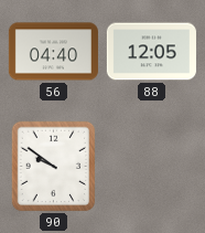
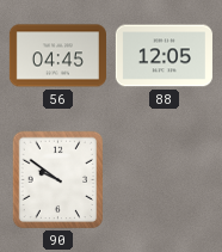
56: 04:40 -> 04:45
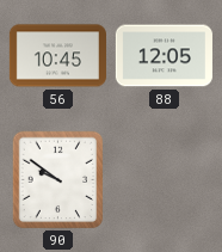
56: 04:45 -> 10:45
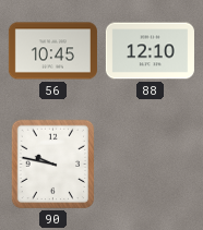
88: 12:05 -> 12:10
90: 9:51 -> 9:47
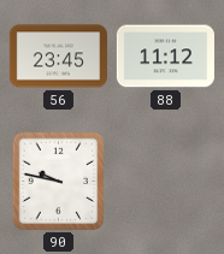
56: 10:45 -> 23:45
88: 12:10 -> 11:12
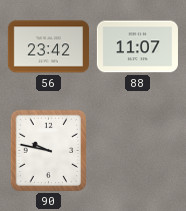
56: 23:45 -> 23:42
88: 11:12 -> 11:07
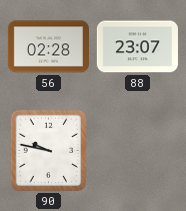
56: 23:42 -> 02:28
88: 11:07 -> 23:07
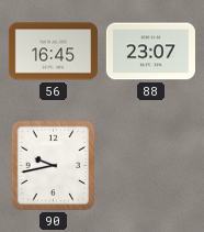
56: 02:28 -> 16:45
90: 9:47 -> 9:43
